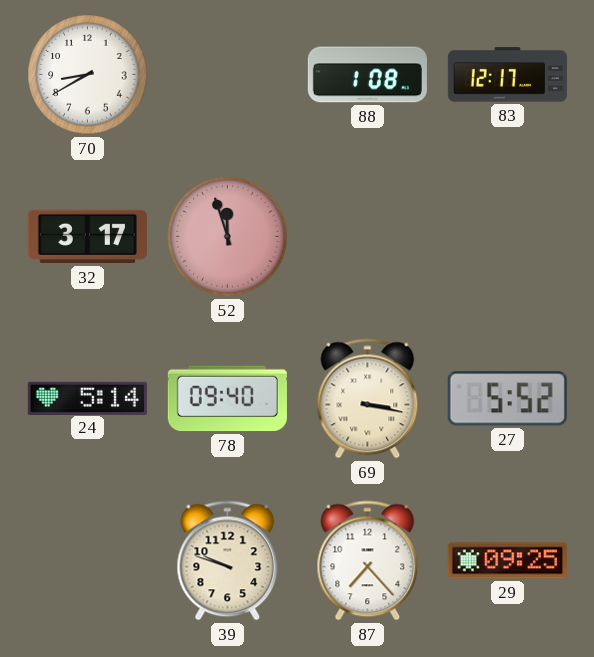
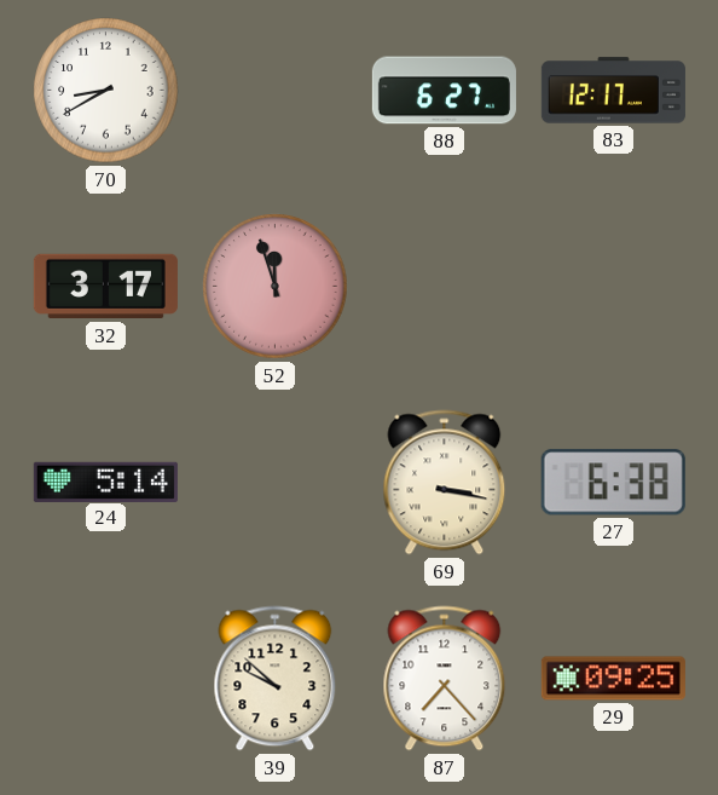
88: 1:08 -> 6:27
78: 09:40 -> none
27: 5:52 -> 6:38
39: 9:48 -> 9:52
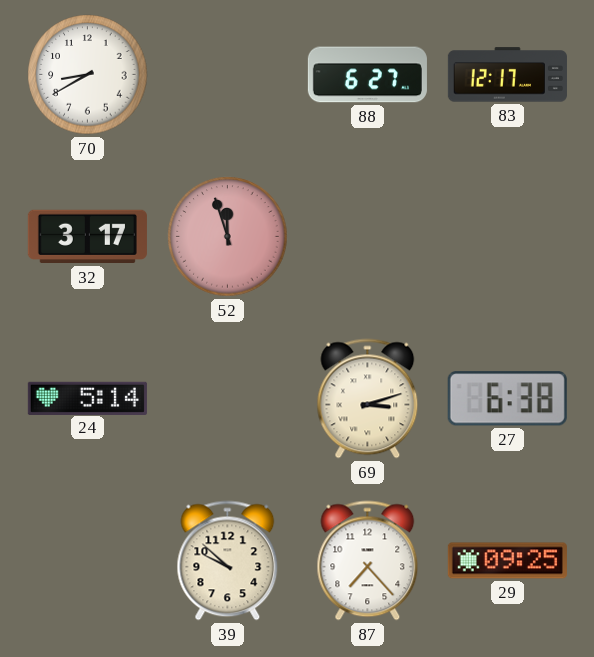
69: 3:17 -> 3:12
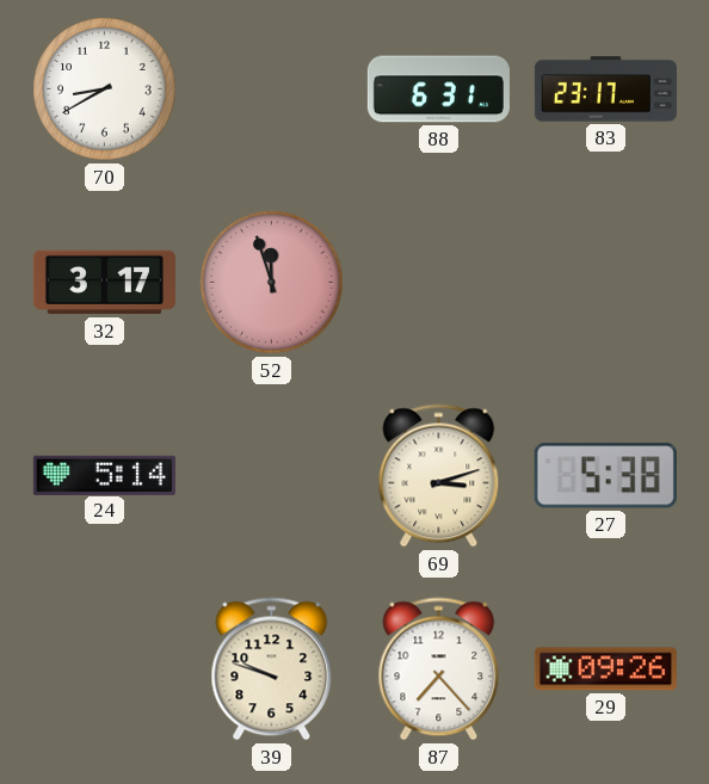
88: 6:27 -> 6:31
83: 12:17 -> 23:17
27: 6:38 -> 5:38
39: 9:52 -> 9:48
29: 09:25 -> 09:26
